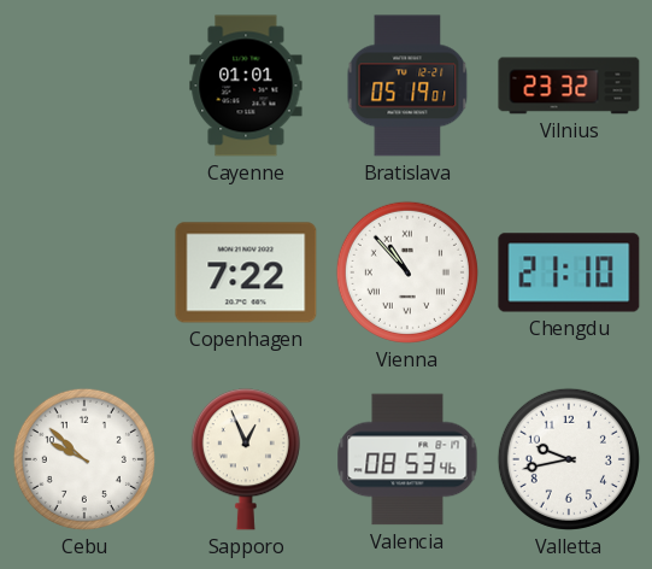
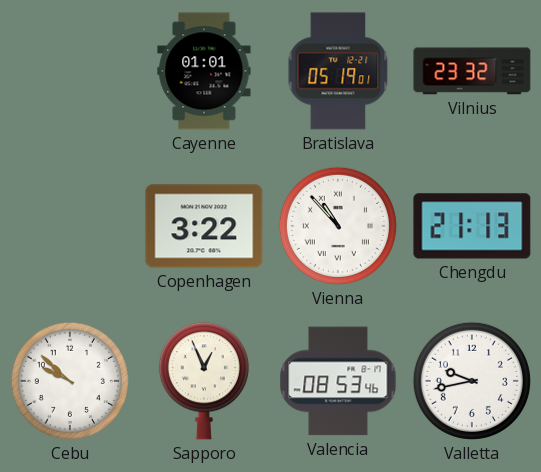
Copenhagen: 7:22 -> 3:22
Chengdu: 21:10 -> 21:13
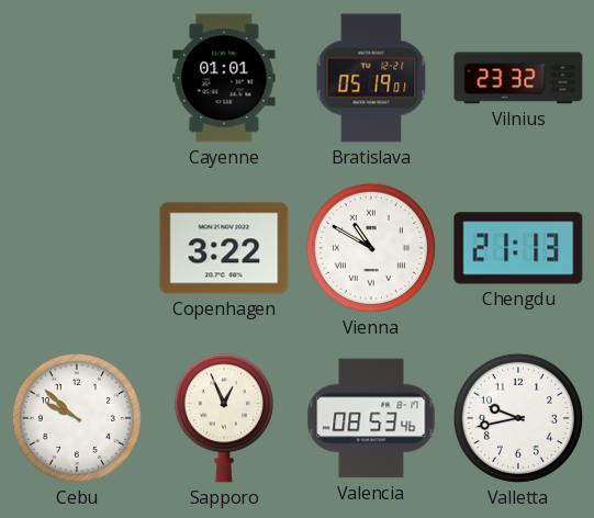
Vienna: 10:53 -> 10:50
